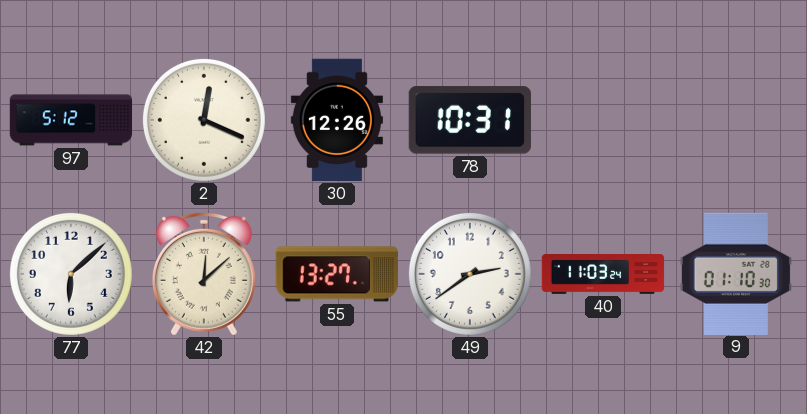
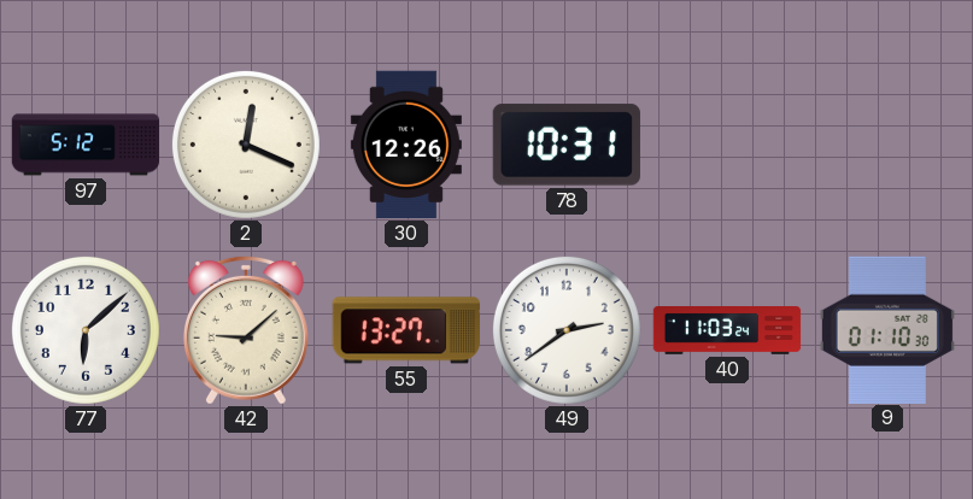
42: 12:08 -> 9:08
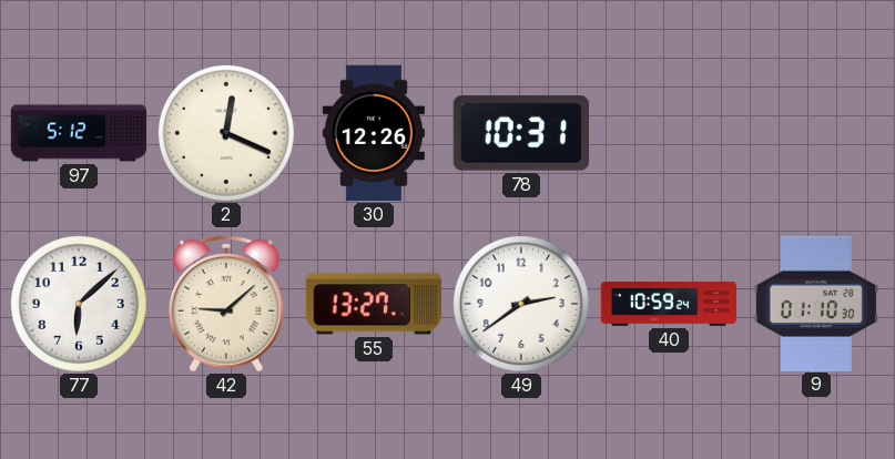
40: 11:03 -> 10:59
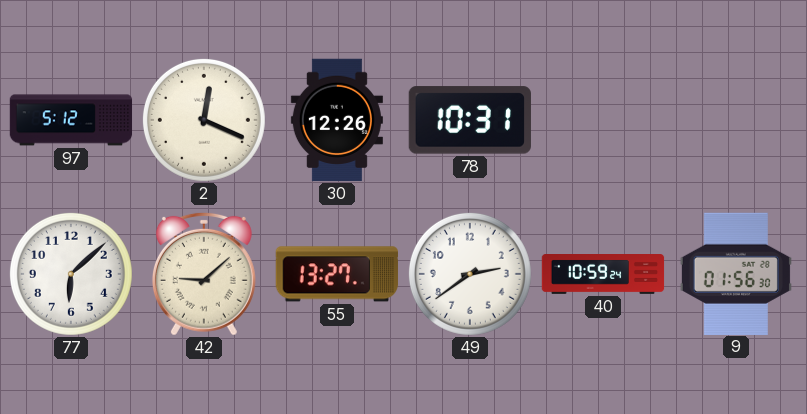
9: 01:10 -> 01:56
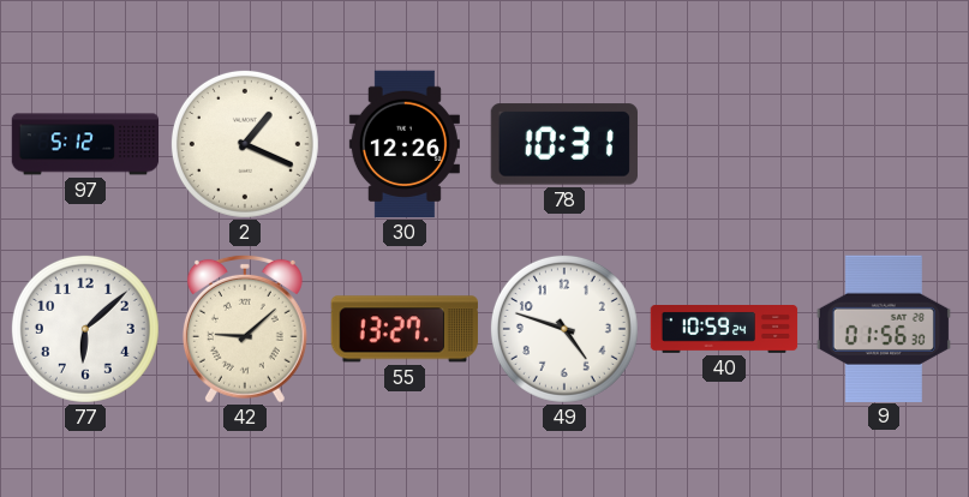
2: 12:19 -> 1:19
49: 2:39 -> 4:48
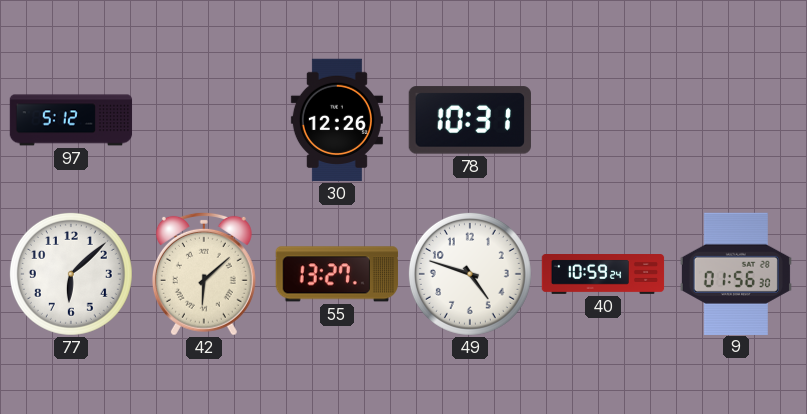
2: 1:19 -> none
42: 9:08 -> 6:08
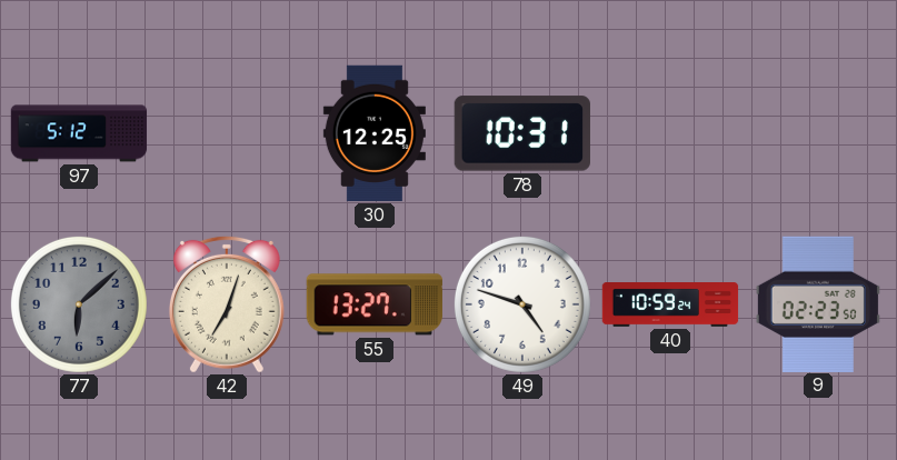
30: 12:26 -> 12:25
77 dial: white -> grey
42: 6:08 -> 7:03
9: 01:56 -> 02:23
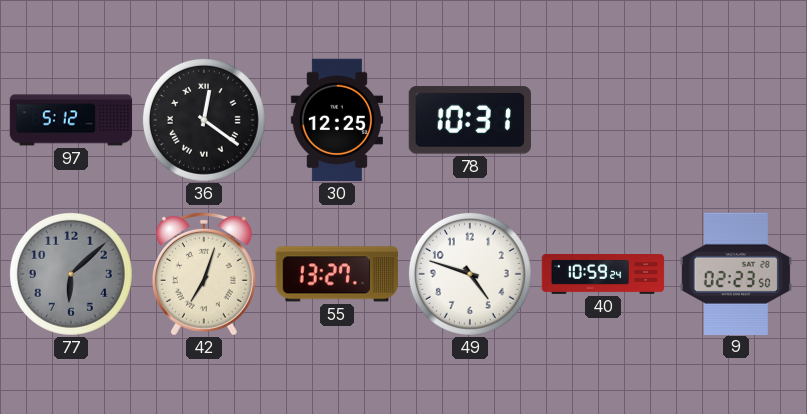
36: none -> 12:21
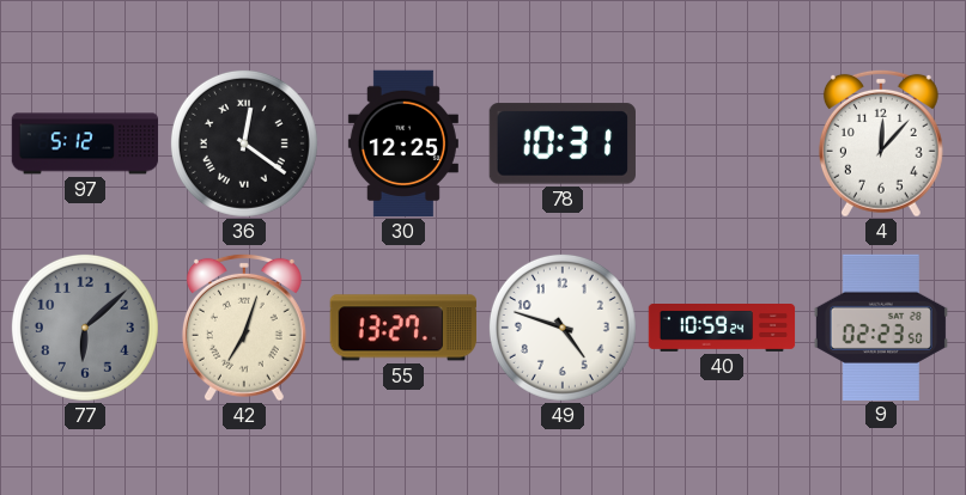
4: none -> 12:07
